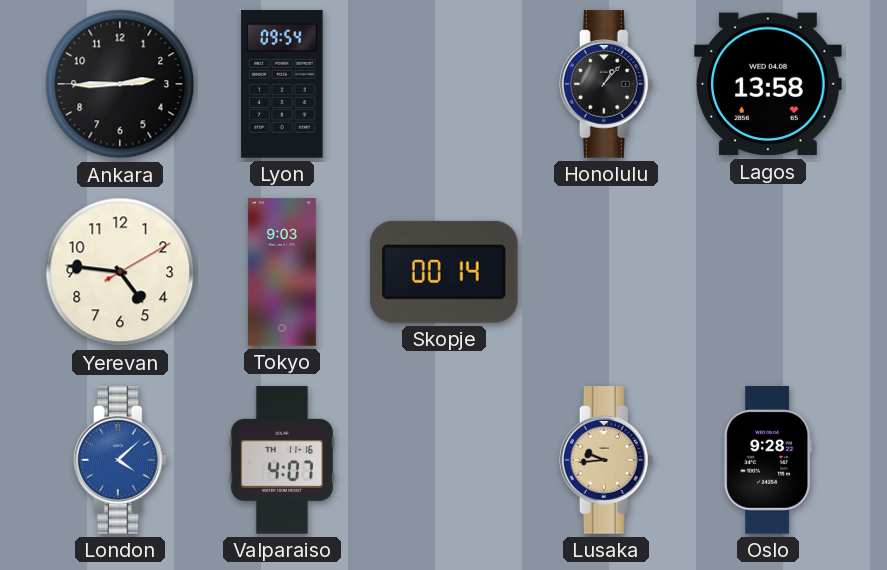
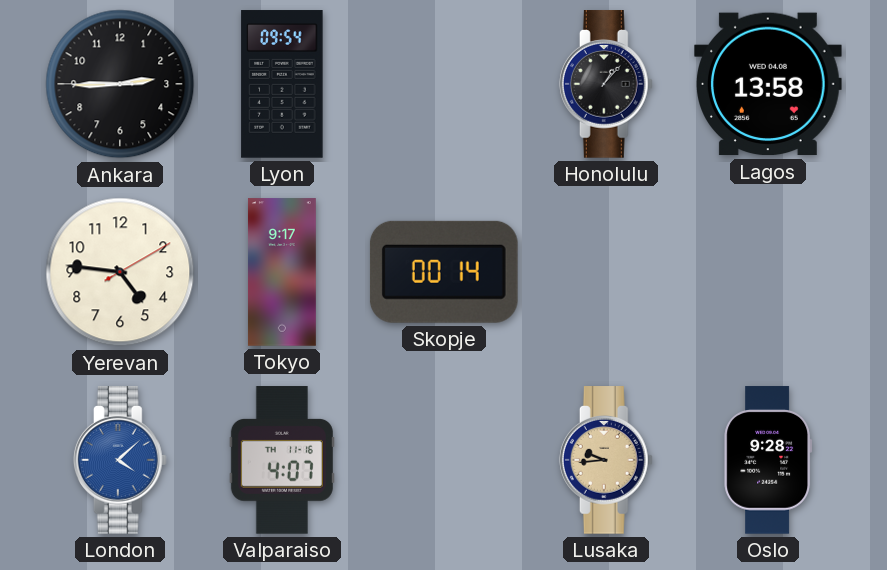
Tokyo: 9:03 -> 9:17
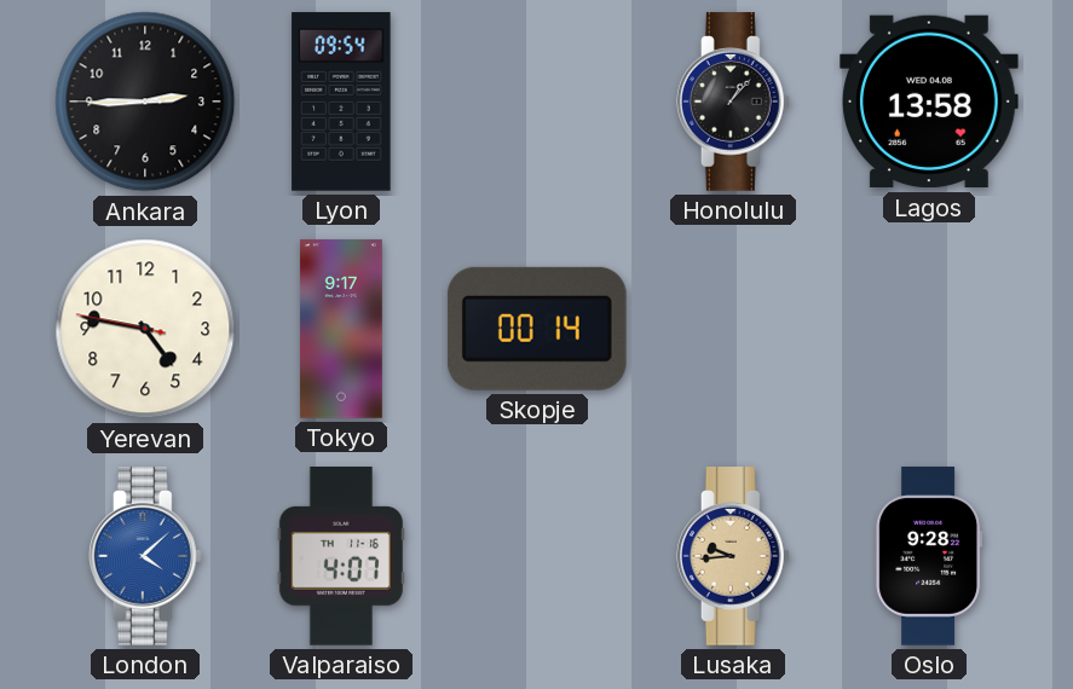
Yerevan: 4:46:10 -> 4:46:47
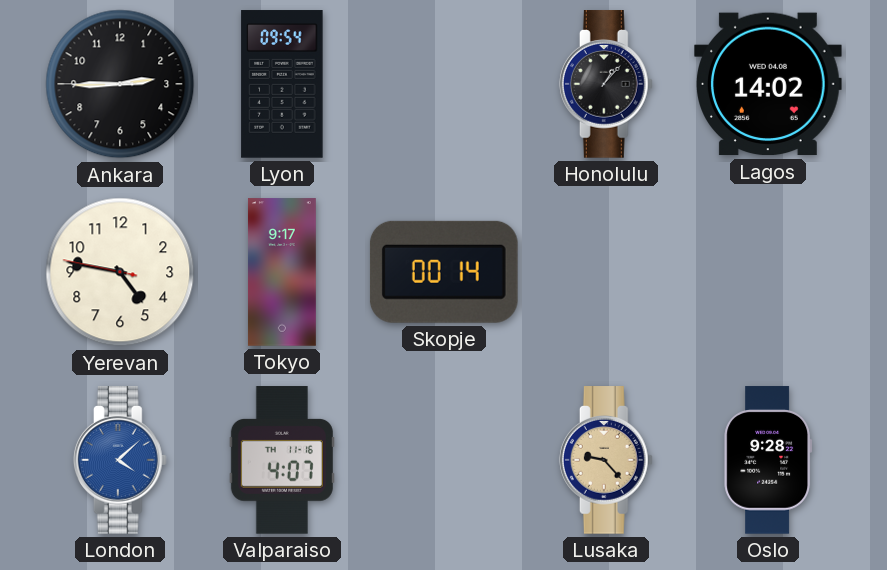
Lagos: 13:58 -> 14:02
Lusaka: 9:44 -> 9:23
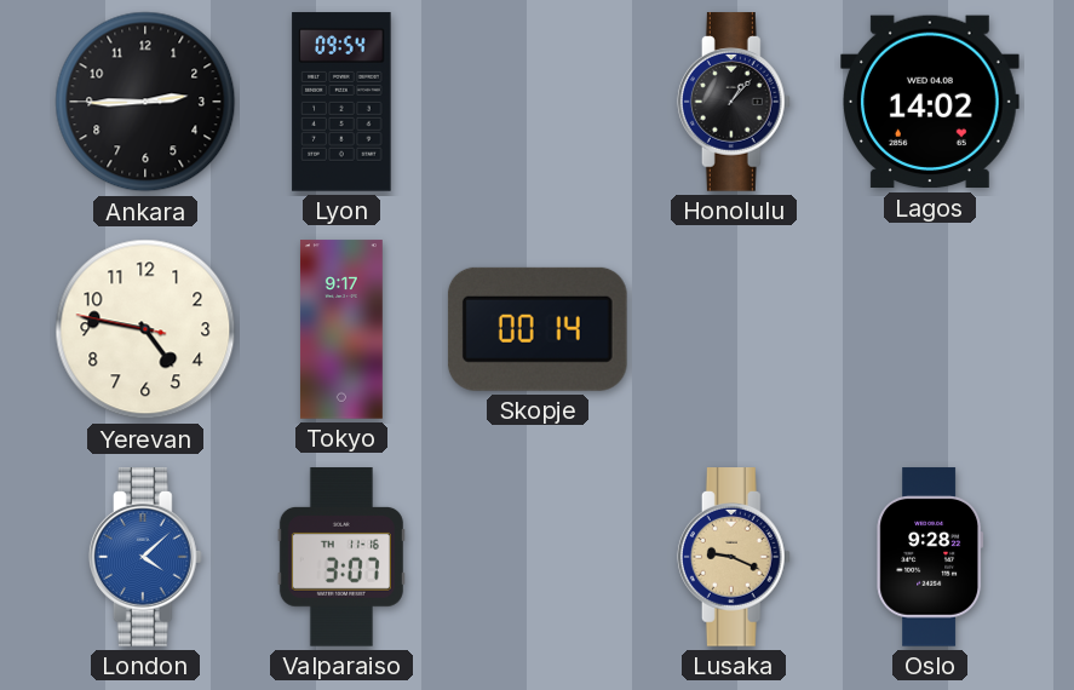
Valparaiso: 4:07 -> 3:07
Lusaka: 9:23 -> 9:19
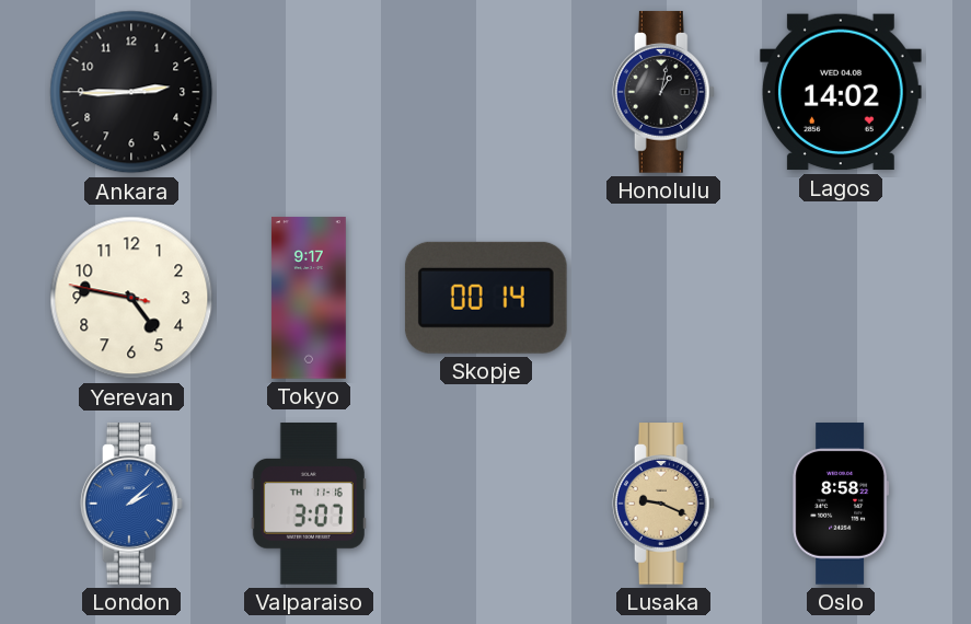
Lyon: 09:54 -> none
Honolulu: 1:07 -> 1:02
London: 4:08 -> 2:08
Oslo: 9:28 -> 8:58
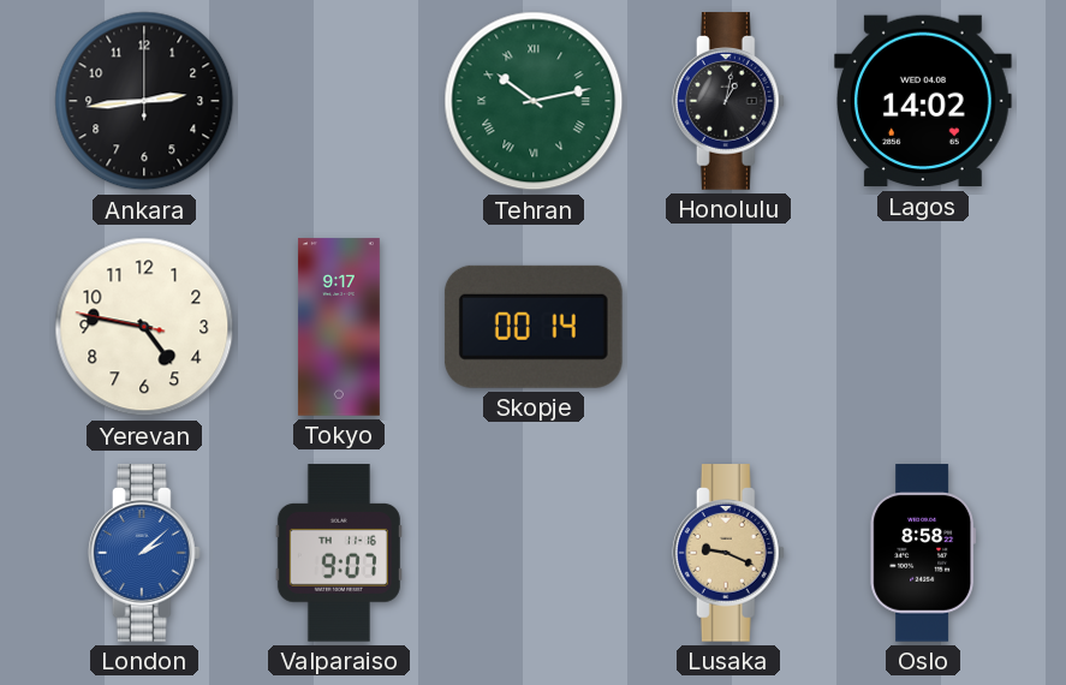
Ankara: 2:44:45 -> 2:44:00
Tehran: none -> 10:13
Valparaiso: 3:07 -> 9:07
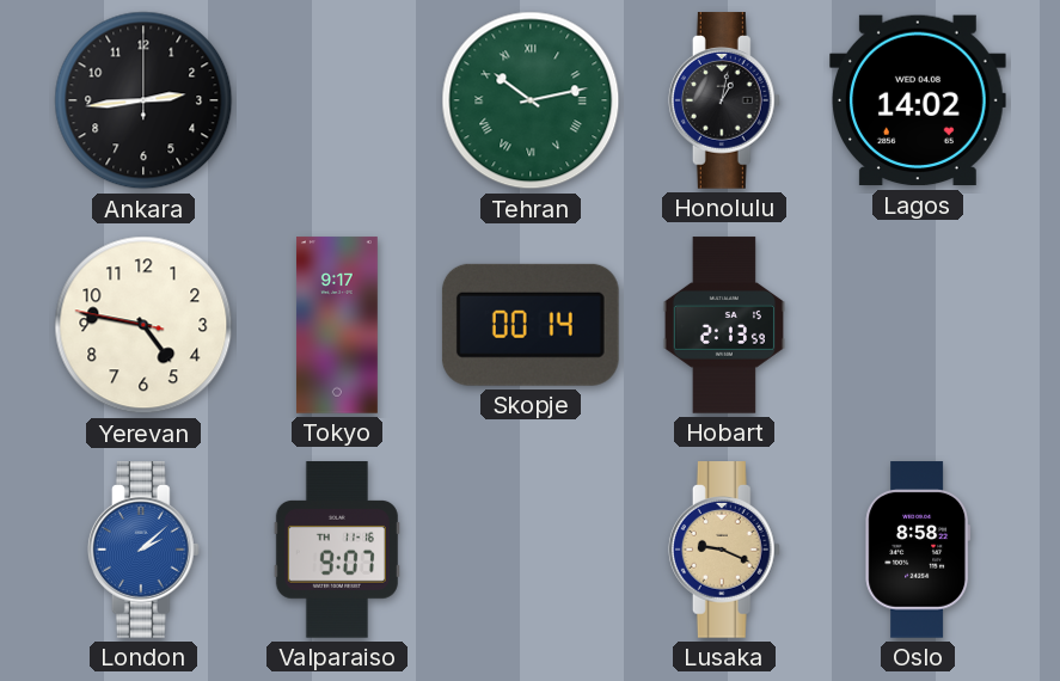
Hobart: none -> 2:13
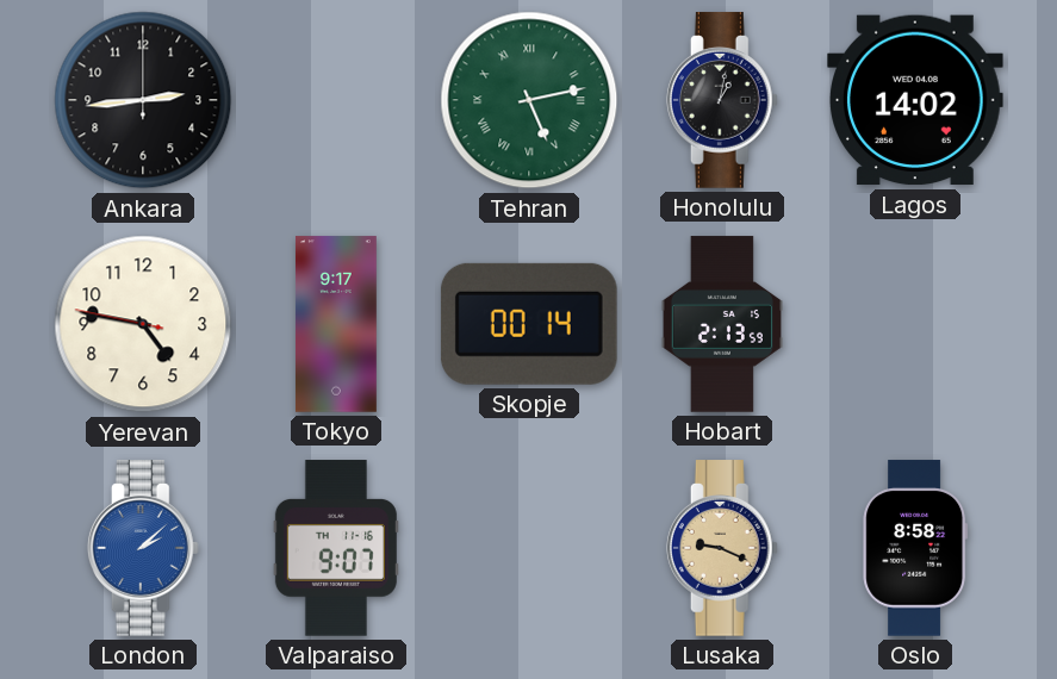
Tehran: 10:13 -> 5:13
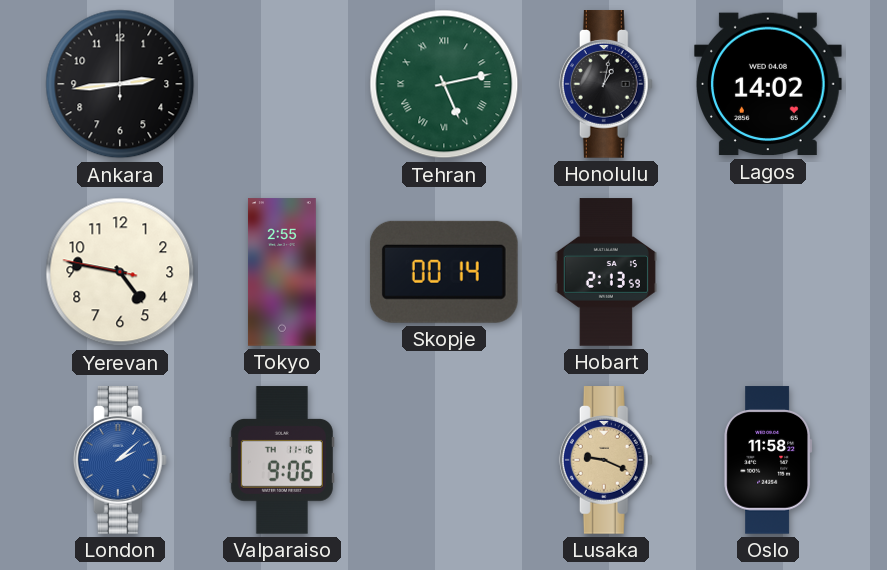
Tokyo: 9:17 -> 2:55
Valparaiso: 9:07 -> 9:06
Oslo: 8:58 -> 11:58
